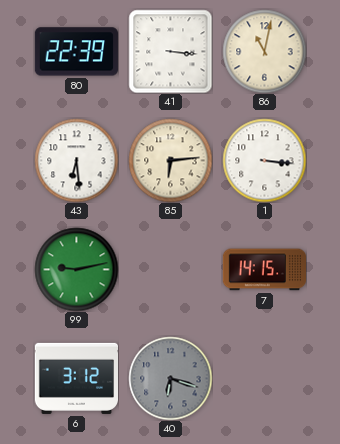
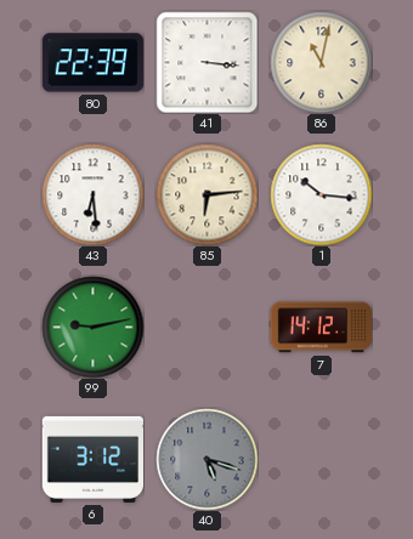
1: 3:16 -> 10:16
7: 14:15 -> 14:12
40: 6:18 -> 5:18
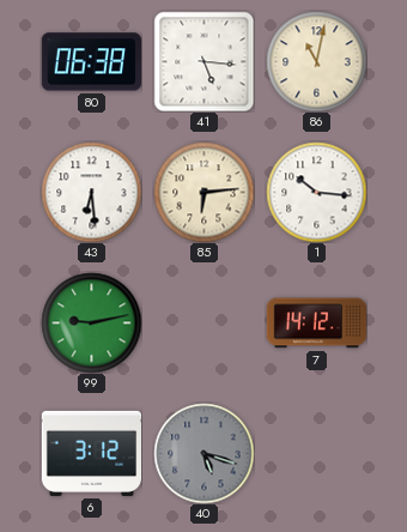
80: 22:39 -> 06:38
41: 3:16 -> 5:16
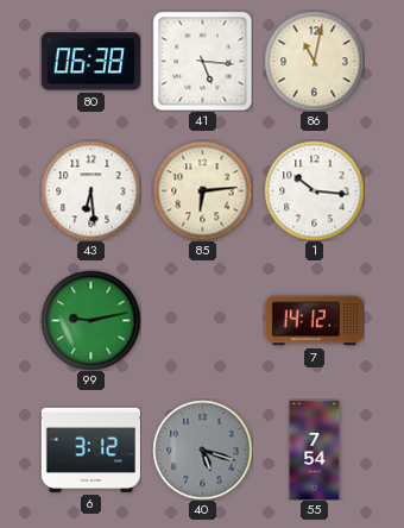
55: none -> 7:54
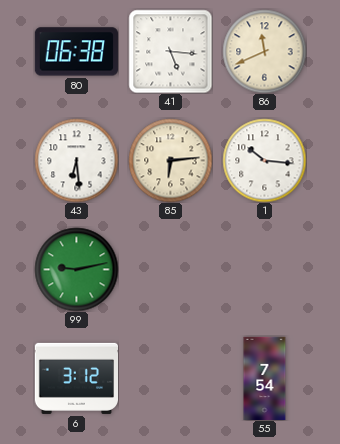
86: 11:02 -> 11:41
7: 14:12 -> none
40: 5:18 -> none
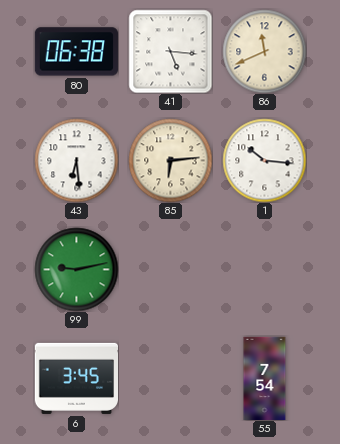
6: 3:12 -> 3:45
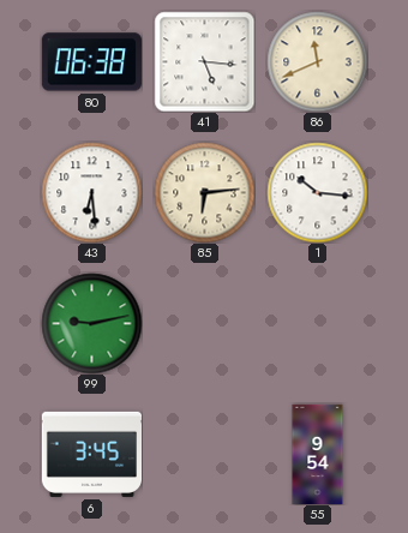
55: 7:54 -> 9:54
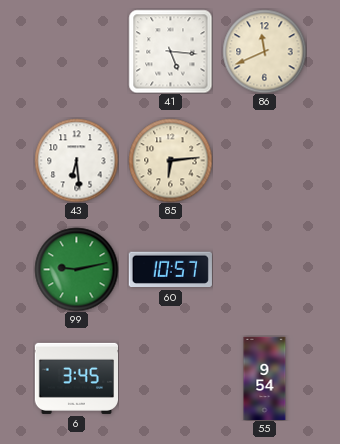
80: 06:38 -> none
1: 10:16 -> none
60: none -> 10:57
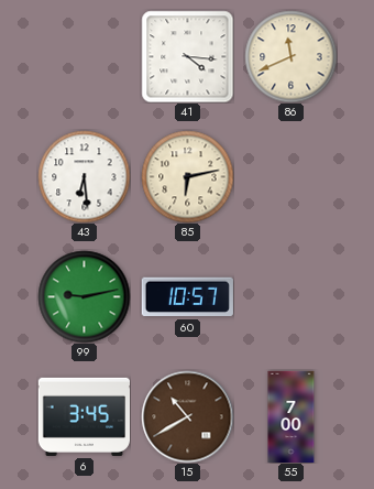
41: 5:16 -> 4:16
85: 6:14 -> 6:13
15: none -> 10:40
55: 9:54 -> 7:00
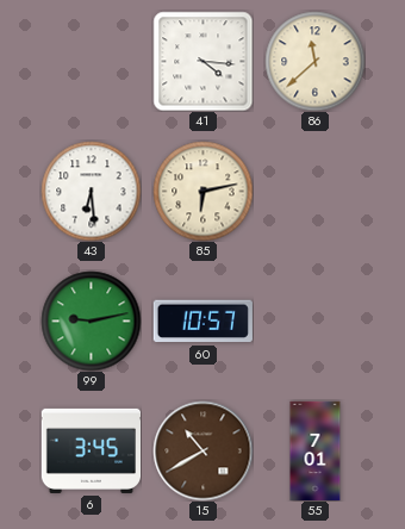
86: 11:41 -> 11:38
55: 7:00 -> 7:01
